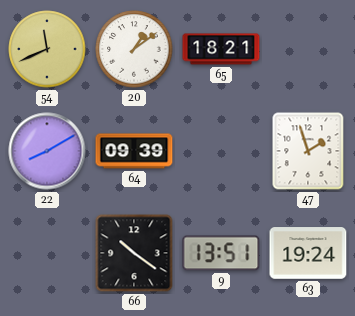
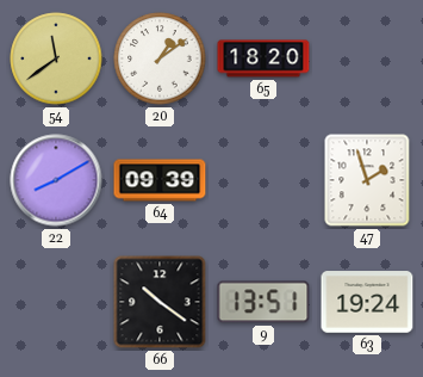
54: 11:41 -> 11:39
65: 18:21 -> 18:20
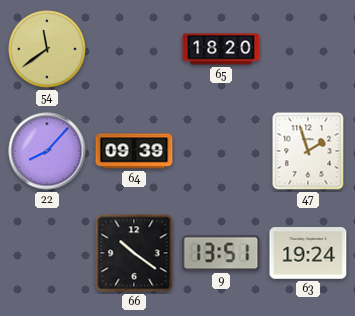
20: 1:09 -> none
22: 8:10 -> 8:07
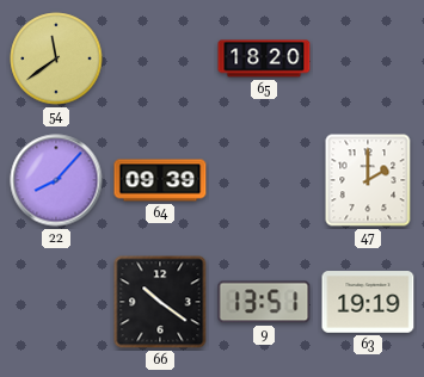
47: 1:57 -> 2:00
63: 19:24 -> 19:19
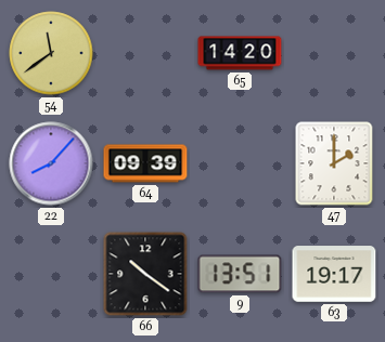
65: 18:20 -> 14:20
63: 19:19 -> 19:17
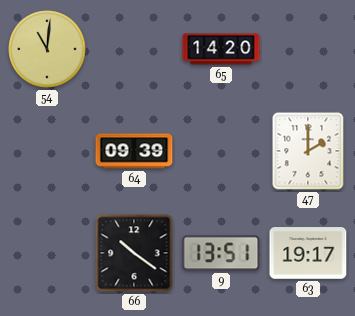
54: 11:39 -> 11:01
22: 8:07 -> none
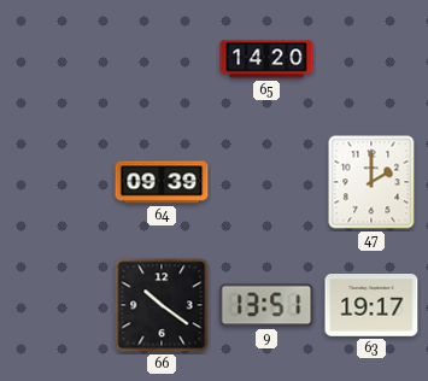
54: 11:01 -> none
